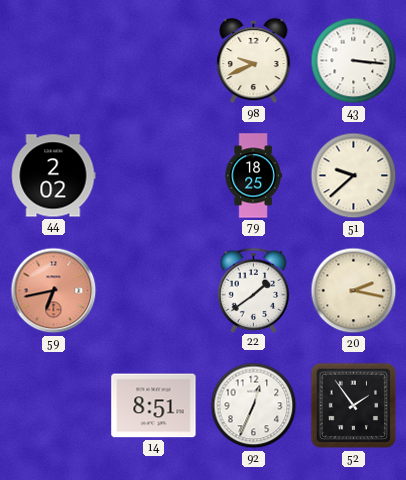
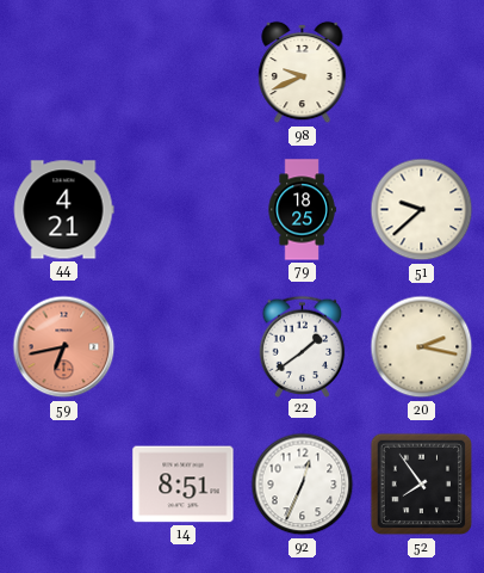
43: 3:16 -> none
44: 2:02 -> 4:21
52: 1:54 -> 7:54
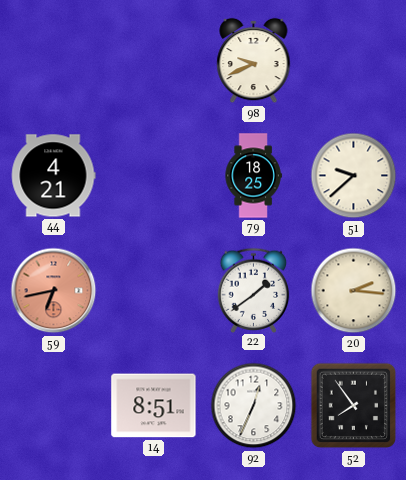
20: 2:17 -> 2:16
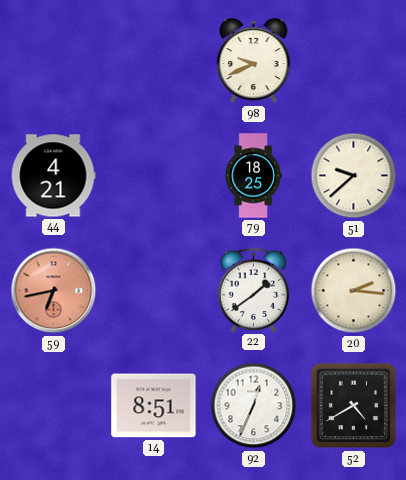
52: 7:54 -> 4:40
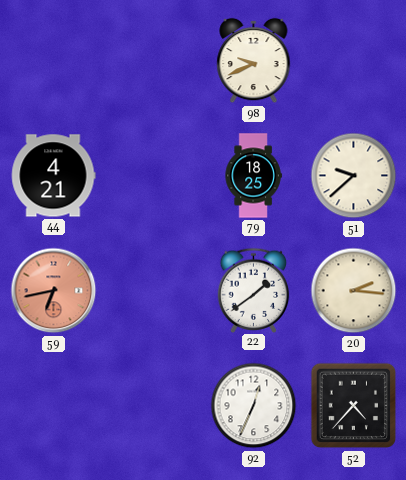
14: 8:51 -> none
52: 4:40 -> 4:37
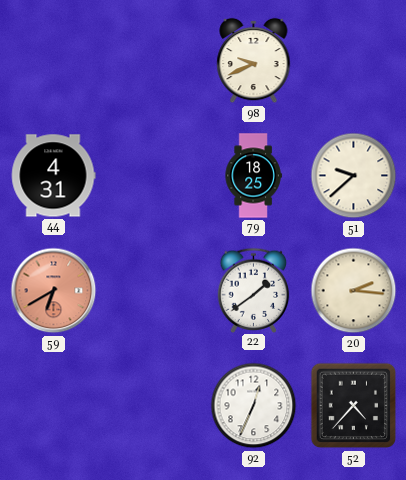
44: 4:21 -> 4:31
59: 6:43 -> 6:40
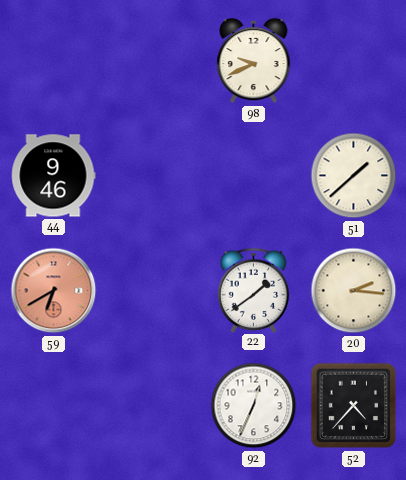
44: 4:31 -> 9:46
79: 18:25 -> none
51: 9:38 -> 1:38
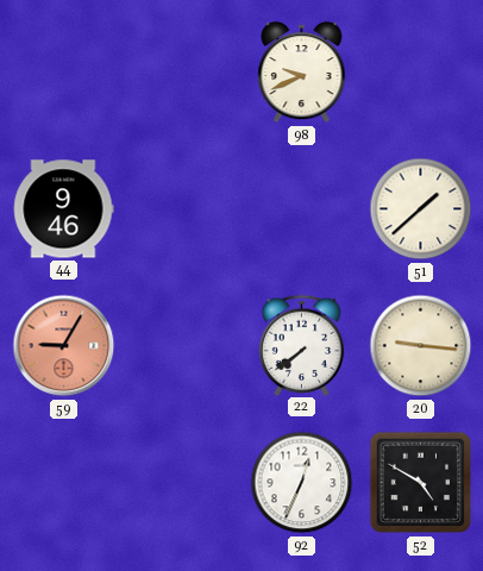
59: 6:40 -> 9:05
22: 1:39 -> 7:39
20: 2:16 -> 9:16
52: 4:37 -> 4:50
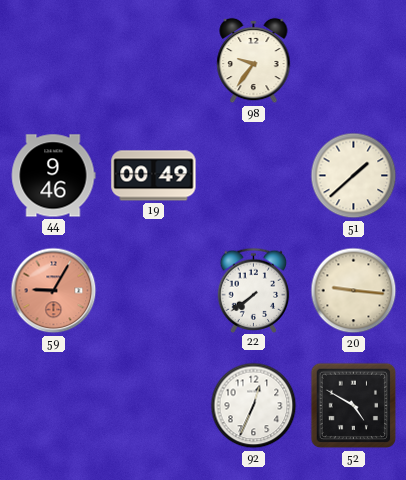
98: 9:41 -> 9:36
19: none -> 00:49
